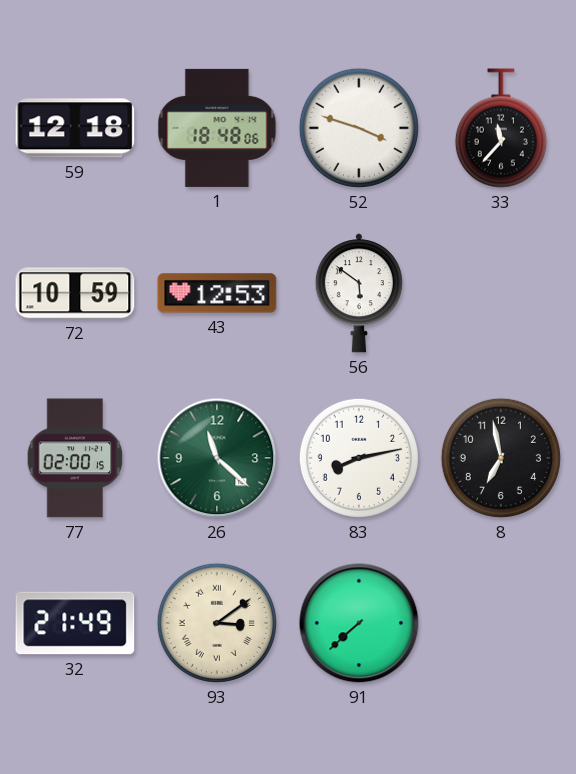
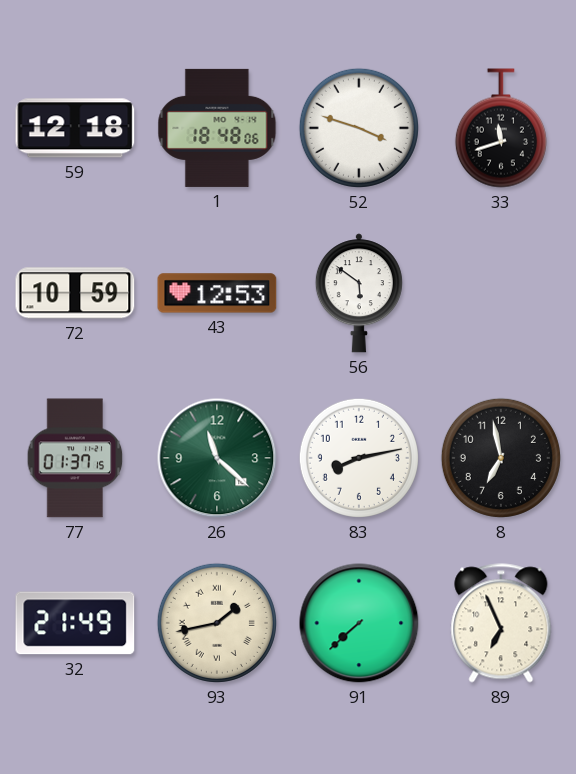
33: 11:37 -> 11:42
77: 02:00 -> 01:37
93: 3:09 -> 1:43
89: none -> 6:56
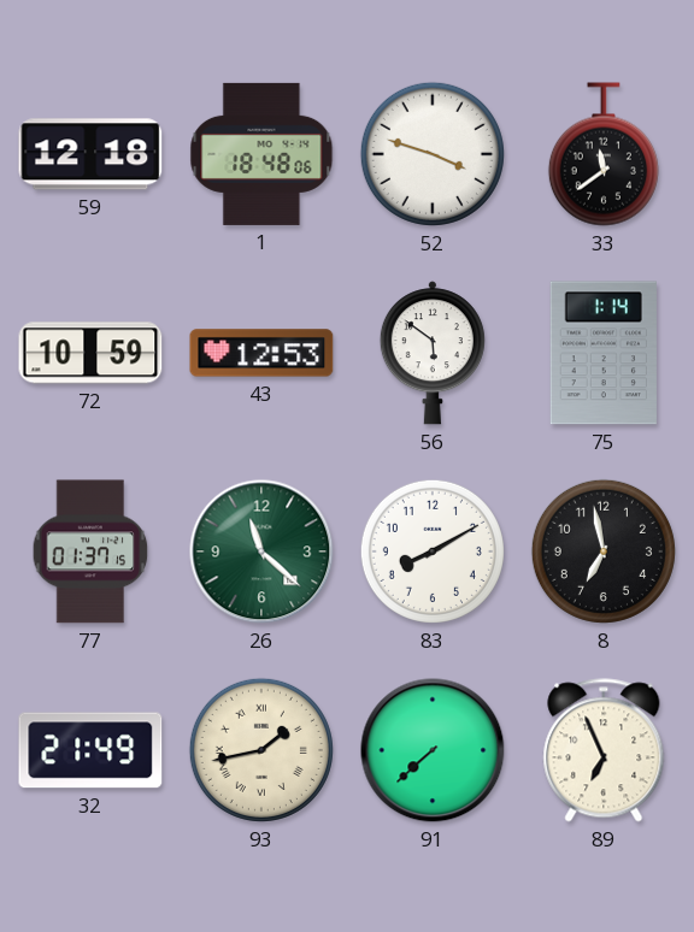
33: 11:42 -> 11:39
75: none -> 1:14
83: 8:13 -> 8:10
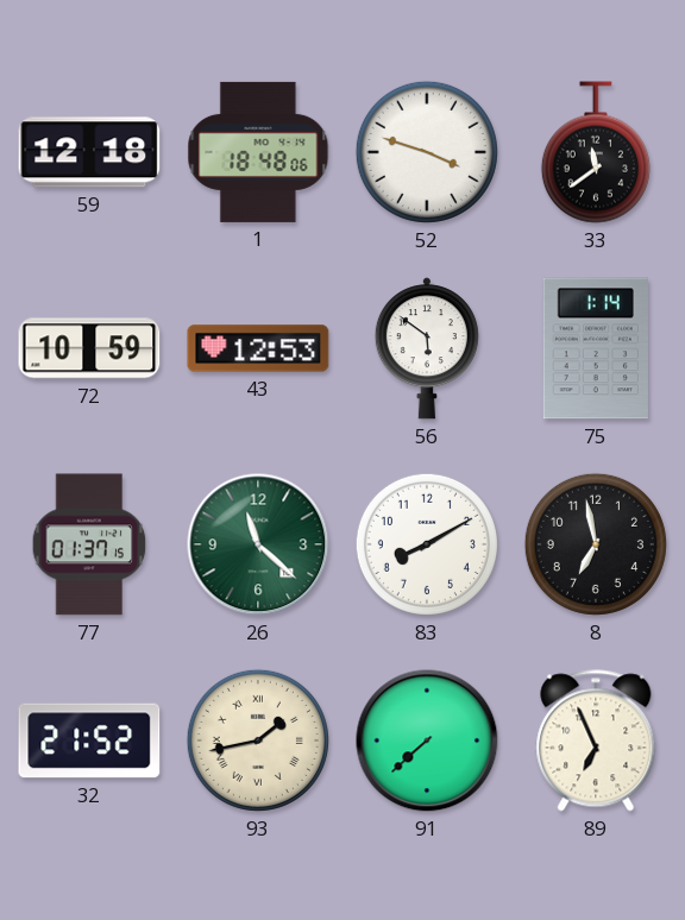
32: 21:49 -> 21:52
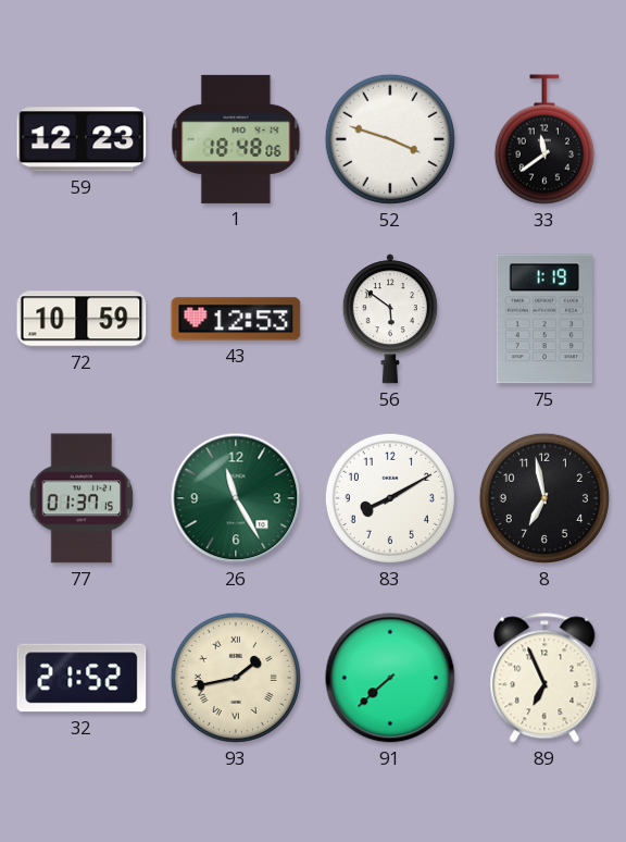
59: 12:18 -> 12:23
75: 1:14 -> 1:19
26: 11:22 -> 11:25
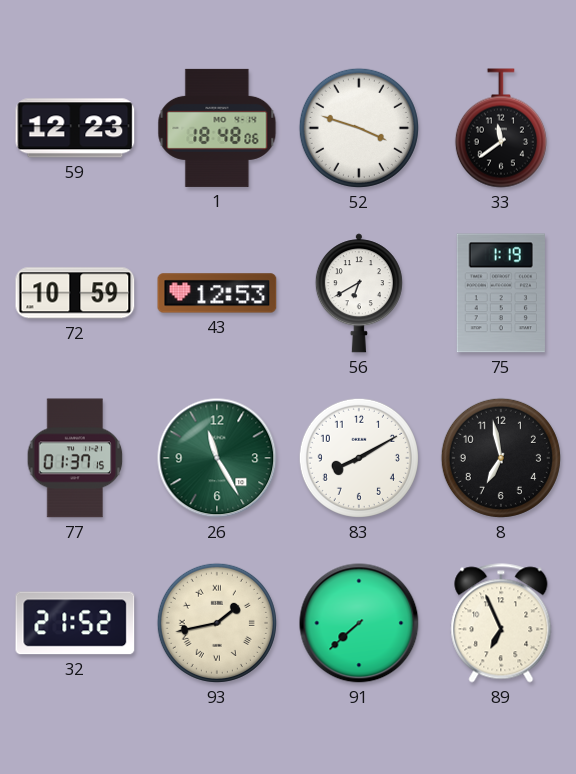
56: 5:51 -> 6:40
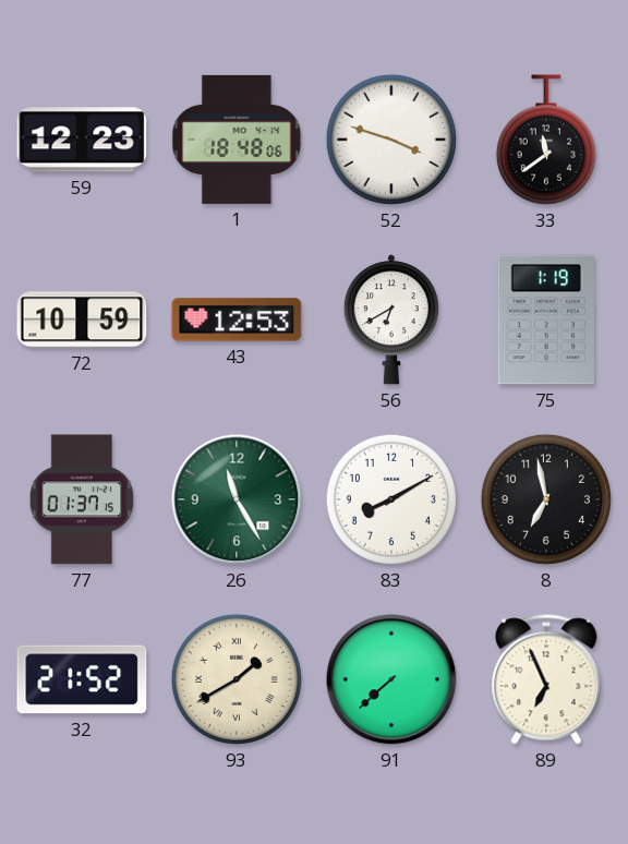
93: 1:43 -> 1:40
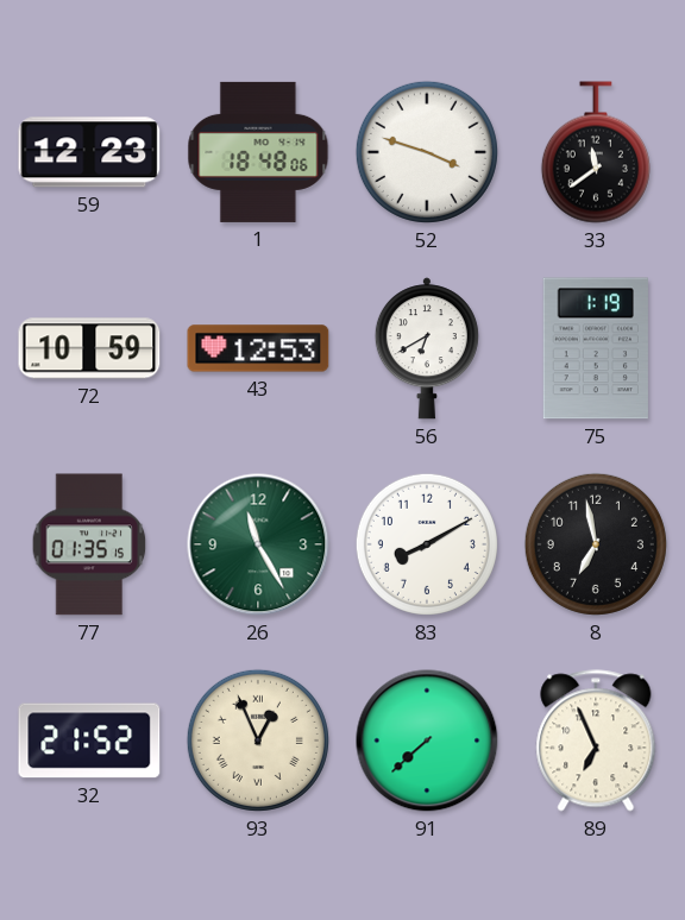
77: 01:37 -> 01:35
93: 1:40 -> 12:56
